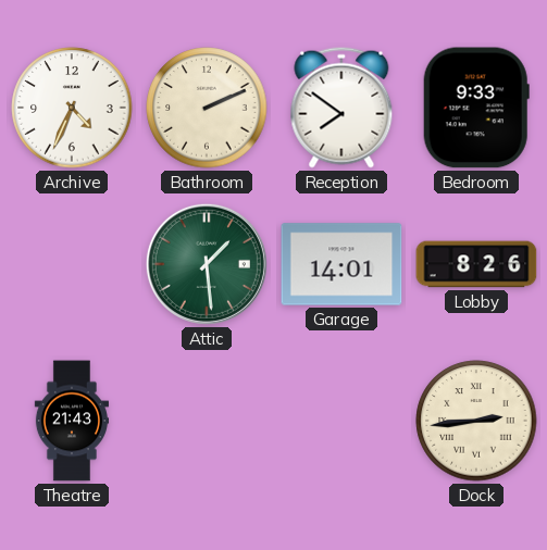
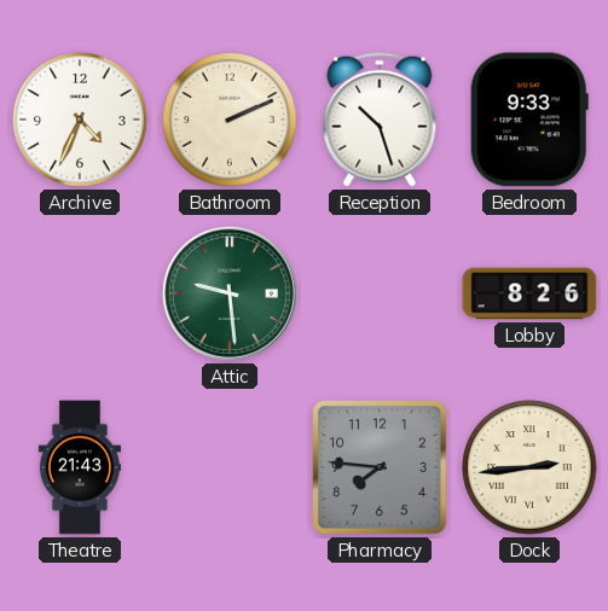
Reception: 7:51 -> 10:27
Attic: 1:29 -> 9:29
Garage: 14:01 -> none
Pharmacy: none -> 7:46
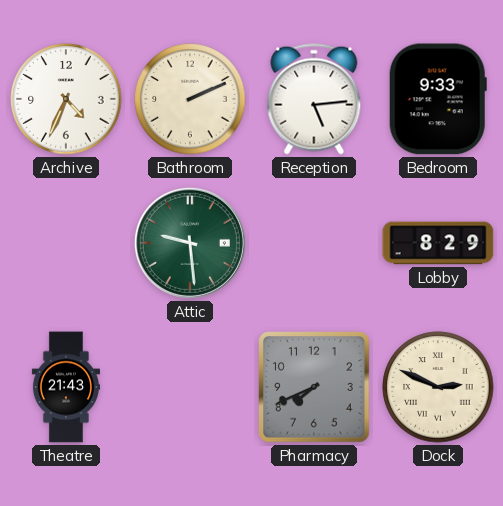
Reception: 10:27 -> 5:14
Lobby: 8:26 -> 8:29
Pharmacy: 7:46 -> 7:41
Dock: 2:44 -> 2:49
